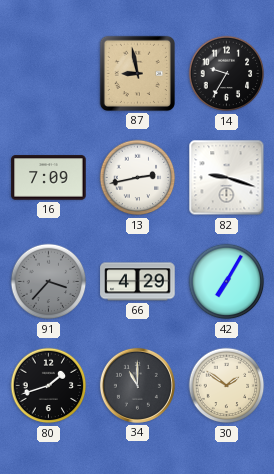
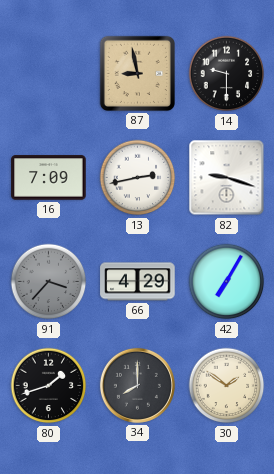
14: 9:35 -> 9:30
34: 11:00 -> 8:00
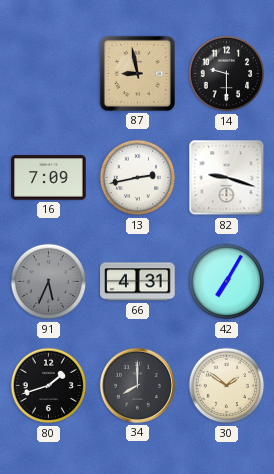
91: 3:37 -> 5:34
66: 4:29 -> 4:31
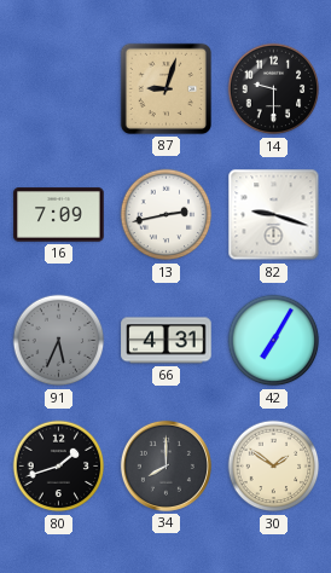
87: 8:58 -> 9:03
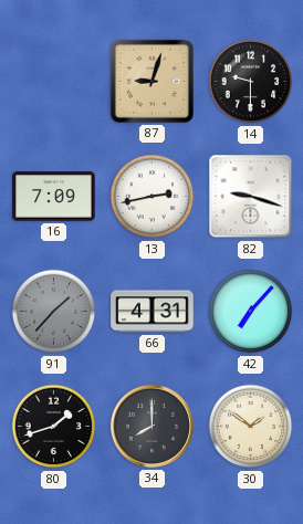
91: 5:34 -> 1:37
42: 7:05 -> 7:07
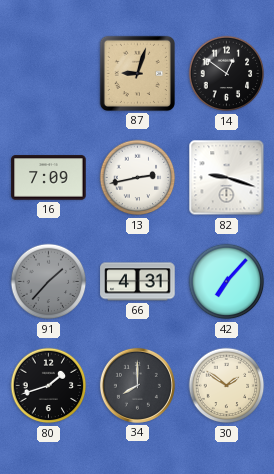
14: 9:30 -> 12:51
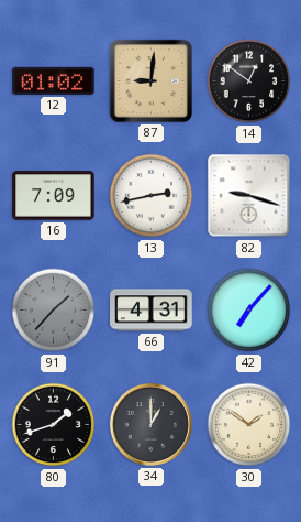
12: none -> 01:02
87: 9:03 -> 9:01
34: 8:00 -> 1:00
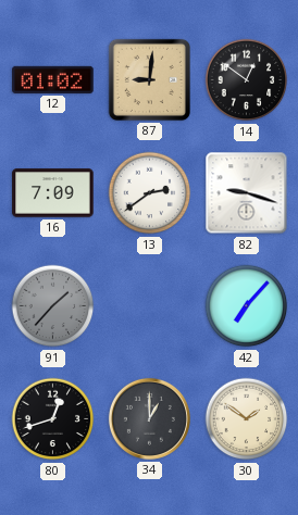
13: 2:43 -> 2:39
66: 4:31 -> none
80: 1:42 -> 12:42
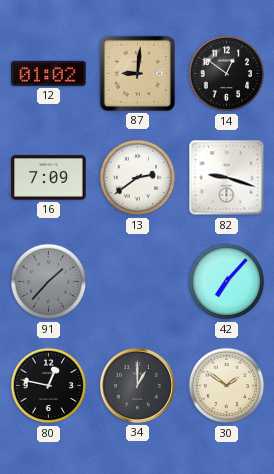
80: 12:42 -> 12:47
